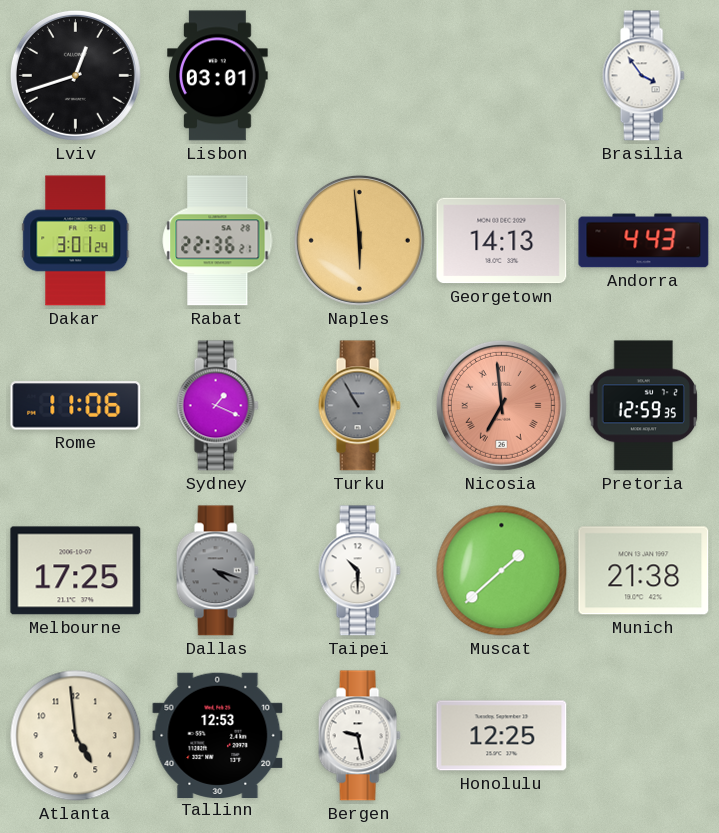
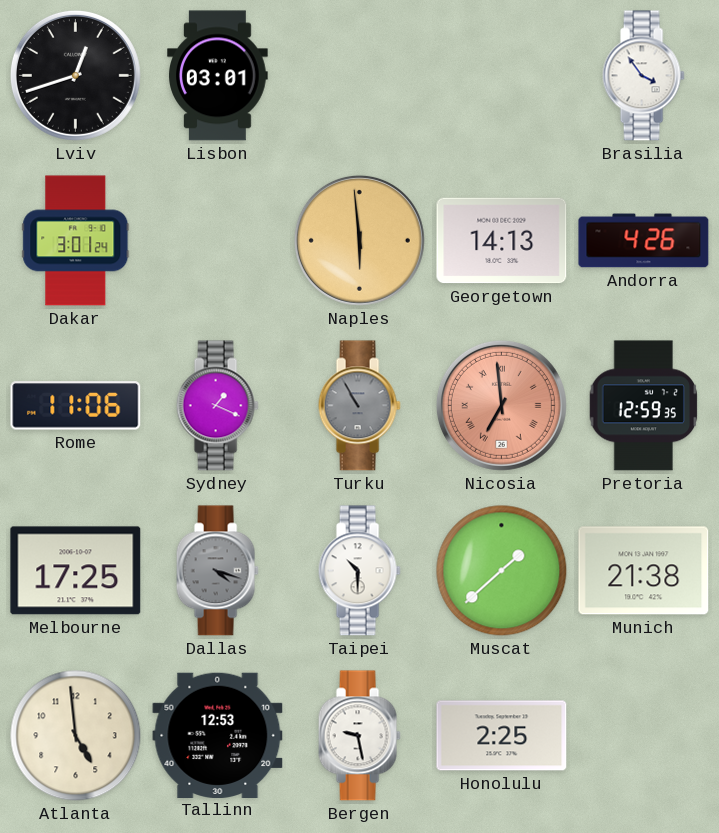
Rabat: 22:36 -> none
Andorra: 4:43 -> 4:26
Honolulu: 12:25 -> 2:25
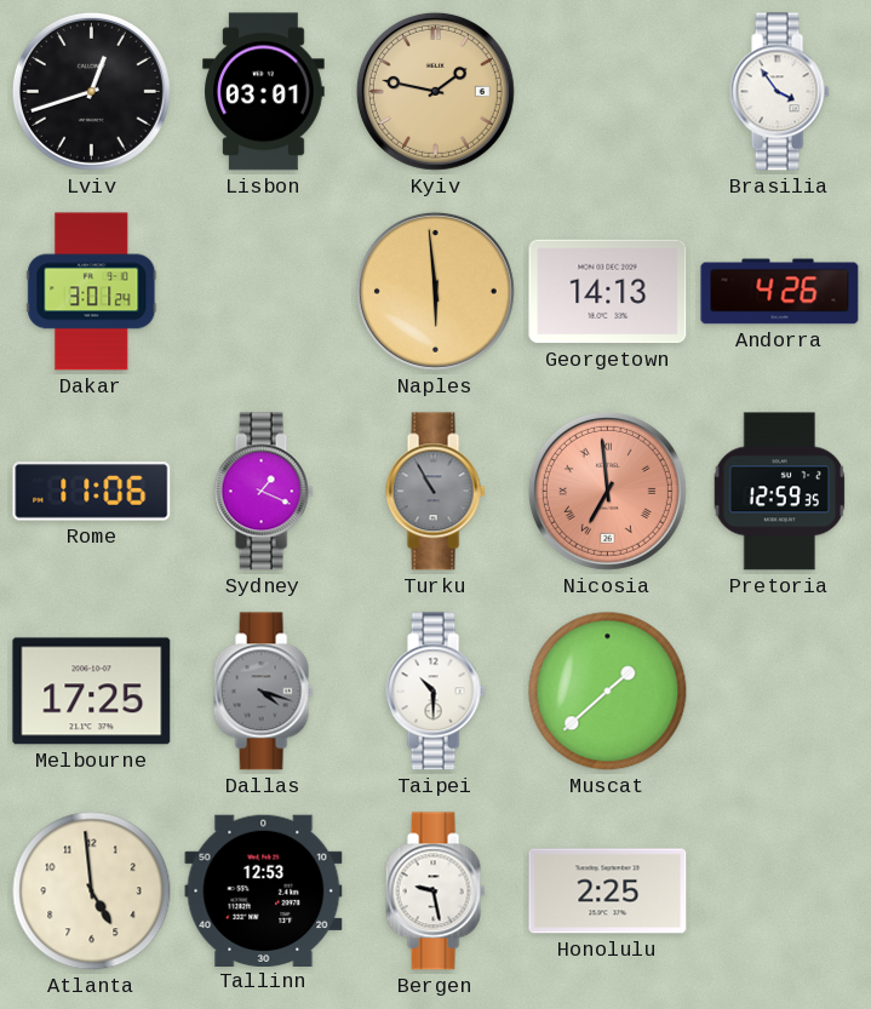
Kyiv: none -> 1:47
Munich: 21:38 -> none
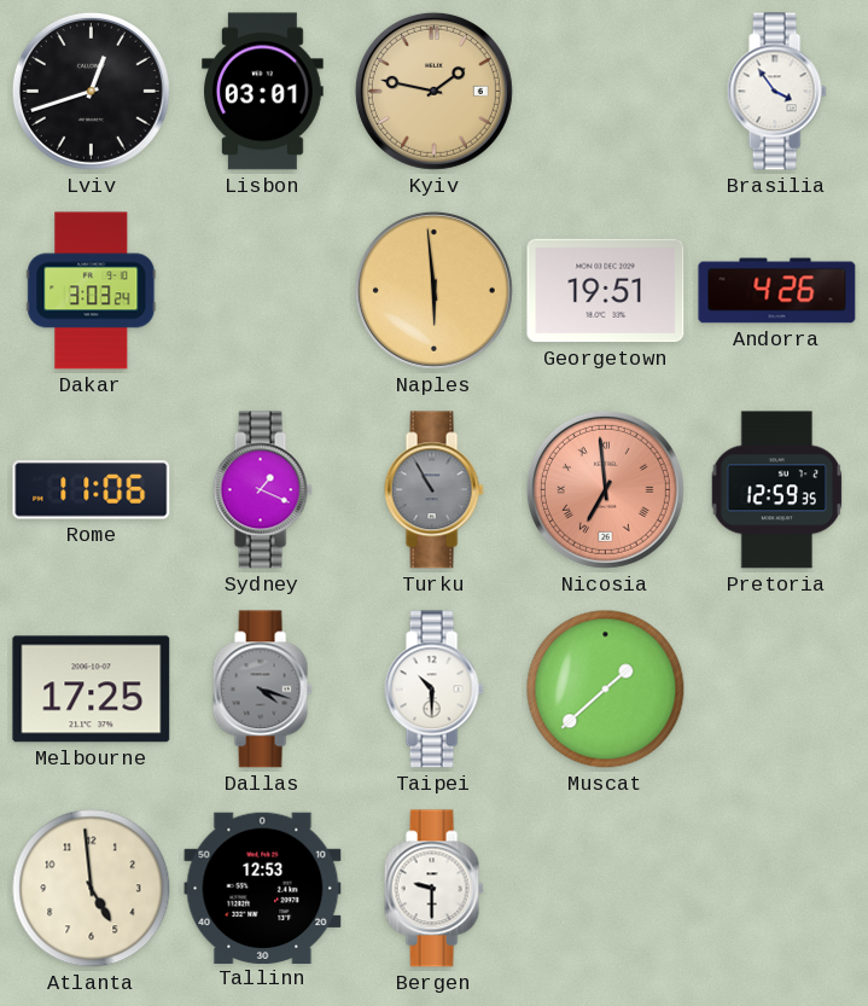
Dakar: 3:01 -> 3:03
Georgetown: 14:13 -> 19:51
Bergen: 9:28 -> 9:30
Honolulu: 2:25 -> none
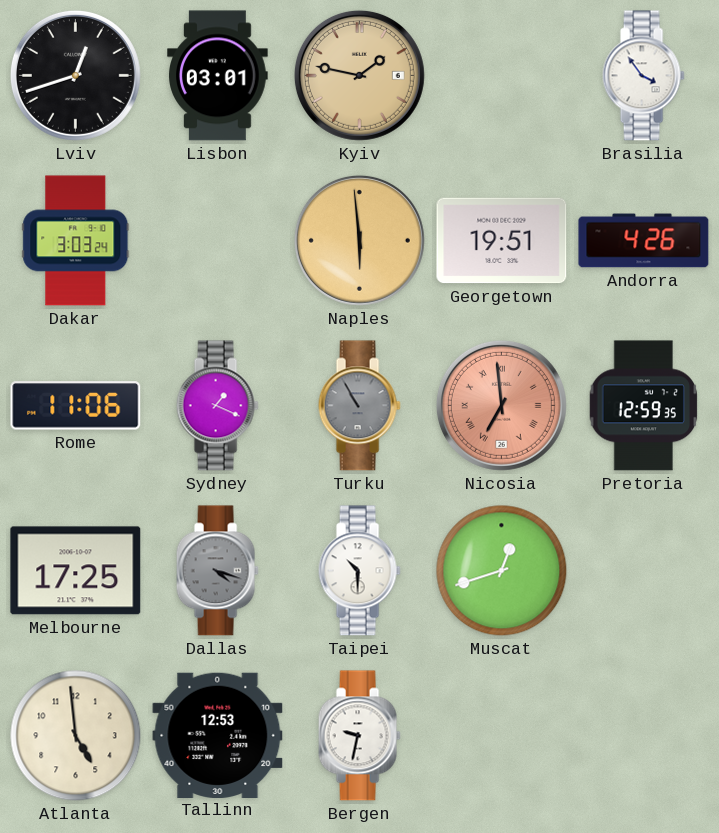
Muscat: 1:38 -> 12:42
Bergen: 9:30 -> 9:32
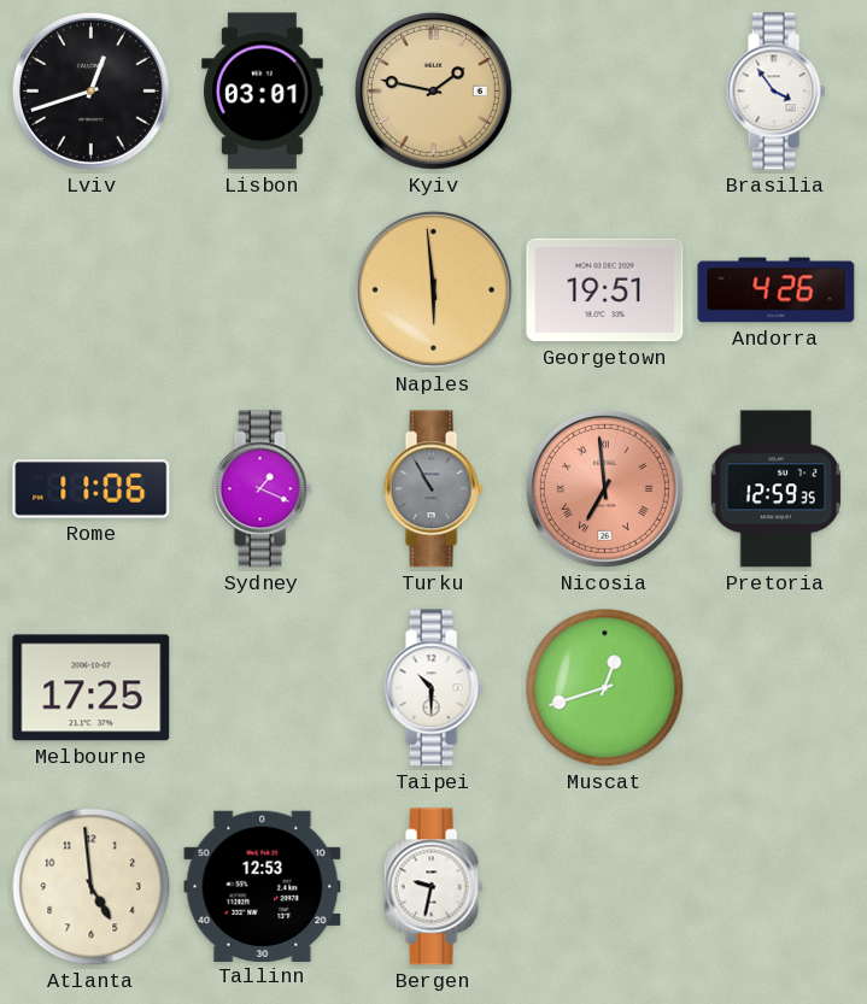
Dakar: 3:03 -> none
Dallas: 4:18 -> none
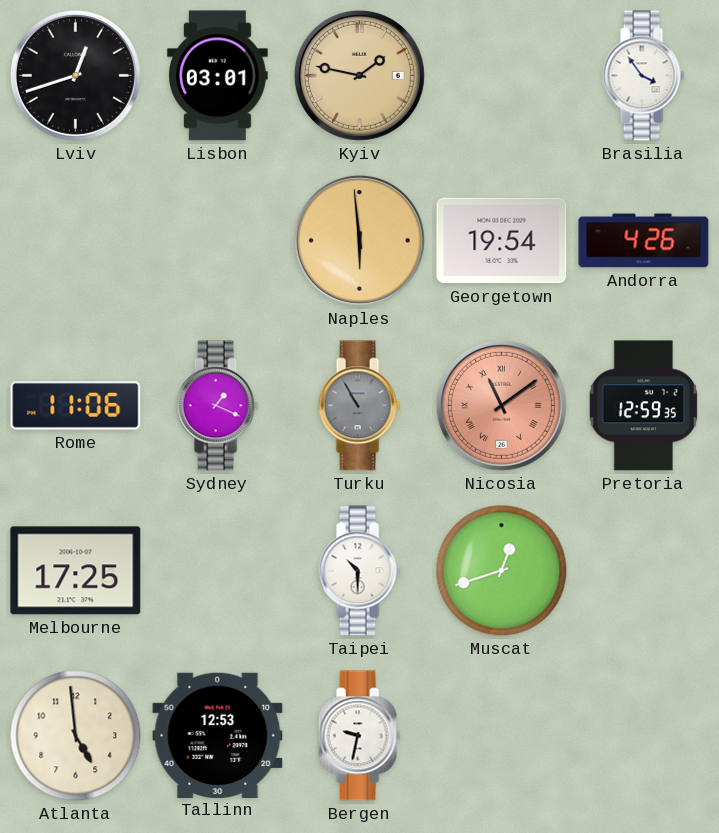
Georgetown: 19:51 -> 19:54
Nicosia: 6:59 -> 11:09
